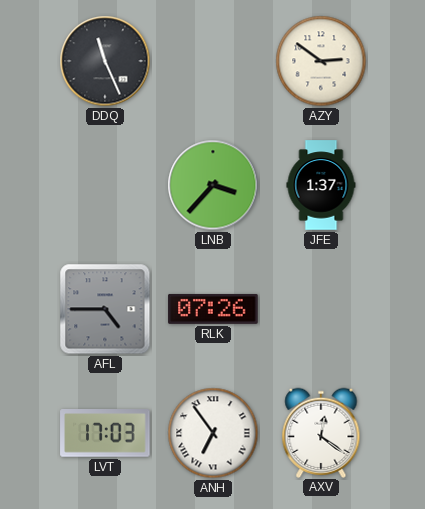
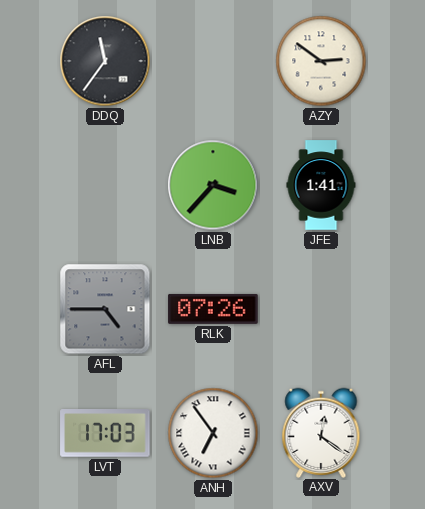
DDQ: 11:26 -> 11:36
JFE: 1:37 -> 1:41
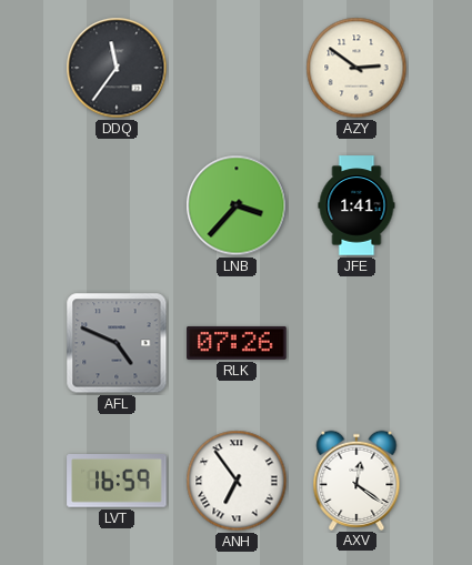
AFL: 4:45 -> 4:49
LVT: 17:03 -> 16:59
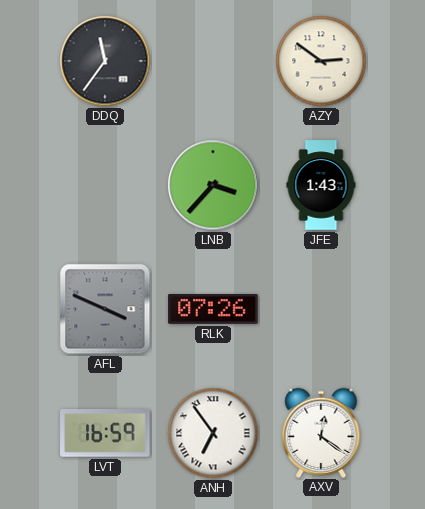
JFE: 1:41 -> 1:43
AFL: 4:49 -> 3:49
